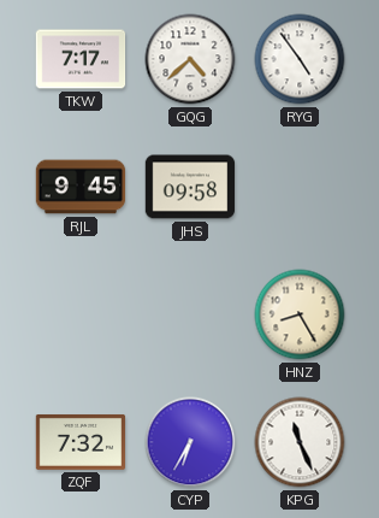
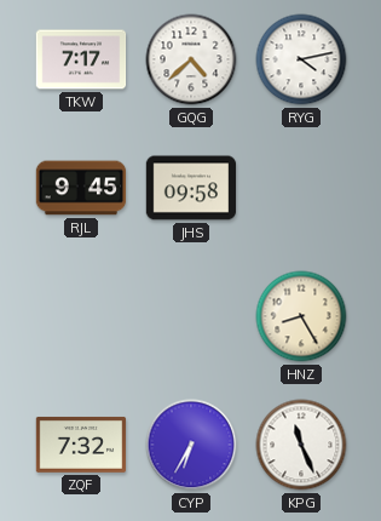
RYG: 4:54 -> 4:13
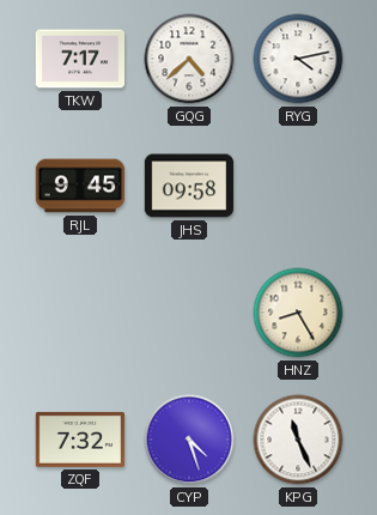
CYP: 6:35 -> 4:27
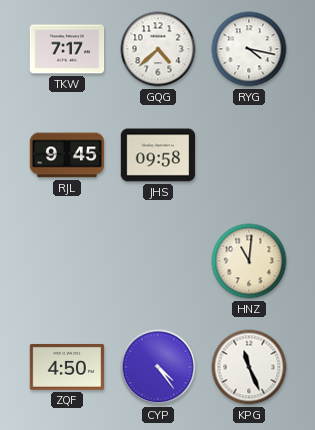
RYG: 4:13 -> 4:17
HNZ: 8:25 -> 11:01
ZQF: 7:32 -> 4:50
CYP: 4:27 -> 4:24
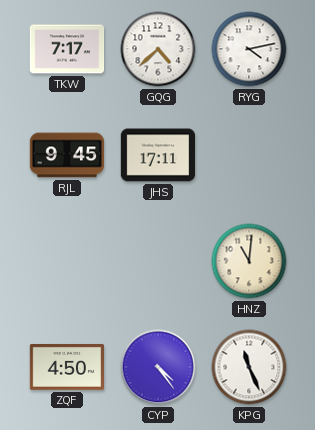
RYG: 4:17 -> 4:13
JHS: 09:58 -> 17:11
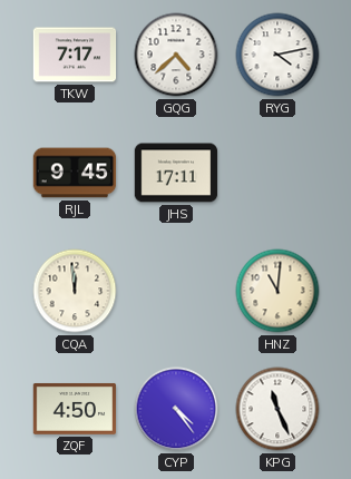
CQA: none -> 11:59
